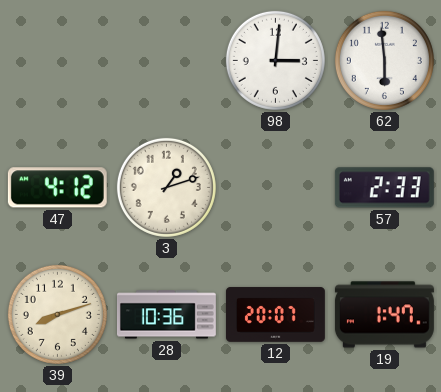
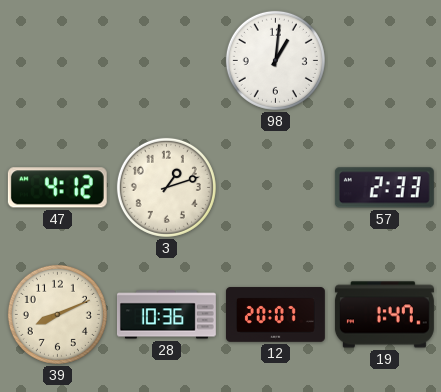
98: 3:01 -> 1:01
62: 5:59 -> none
39: 8:12 -> 8:11
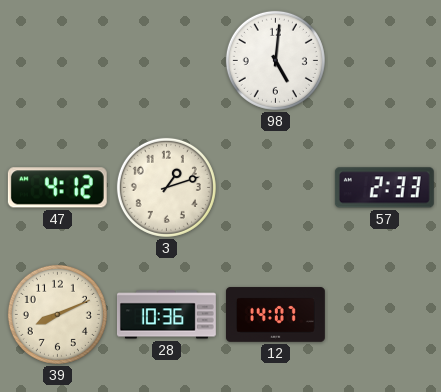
98: 1:01 -> 5:01
12: 20:07 -> 14:07
19: 1:47 -> none
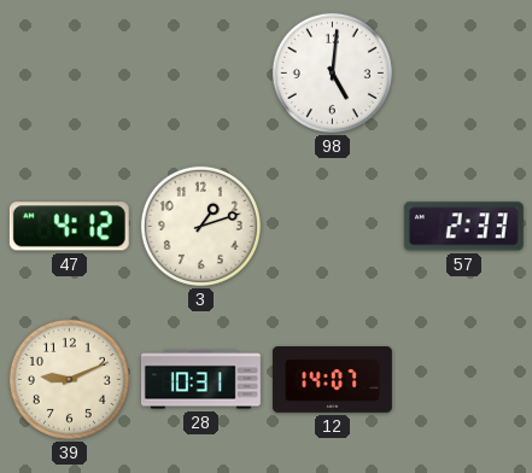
39: 8:11 -> 9:11
28: 10:36 -> 10:31
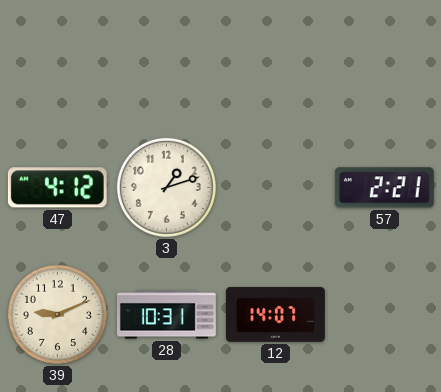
98: 5:01 -> none
57: 2:33 -> 2:21
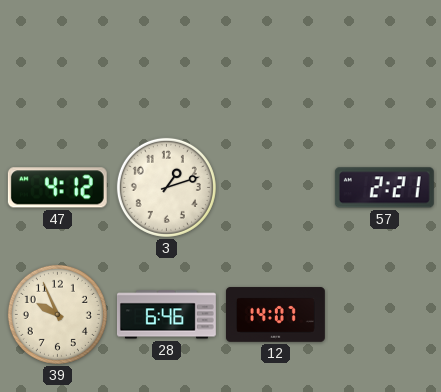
39: 9:11 -> 9:56
28: 10:31 -> 6:46
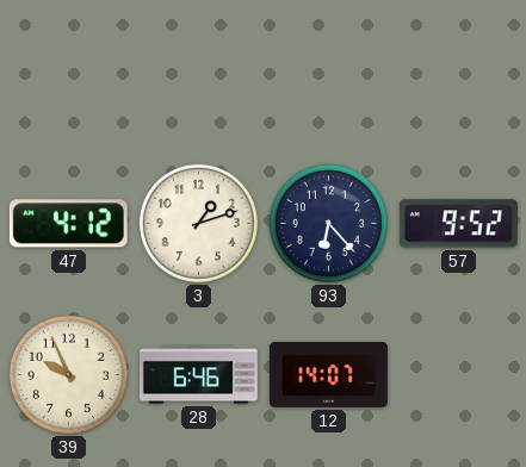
93: none -> 6:23
57: 2:21 -> 9:52
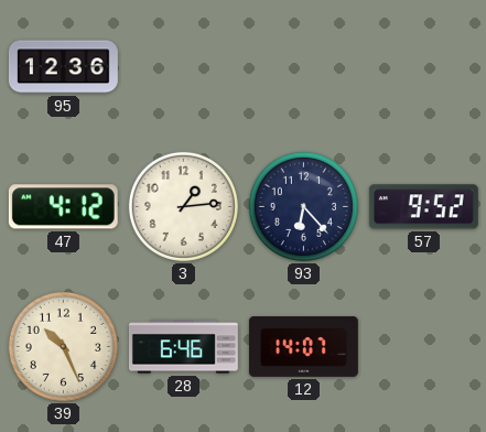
95: none -> 12:36
3: 1:12 -> 1:14
39: 9:56 -> 10:26
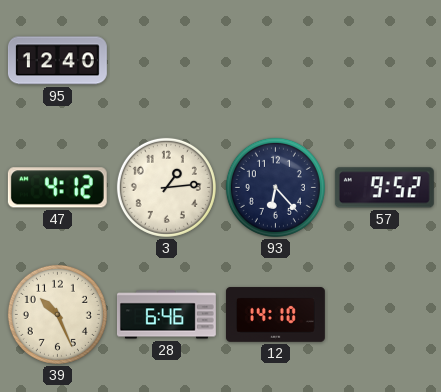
95: 12:36 -> 12:40
12: 14:07 -> 14:10
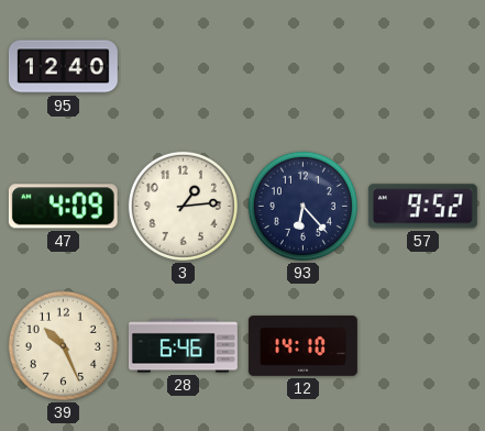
47: 4:12 -> 4:09
